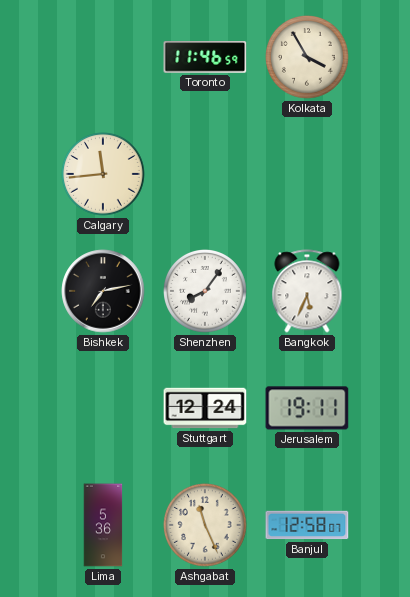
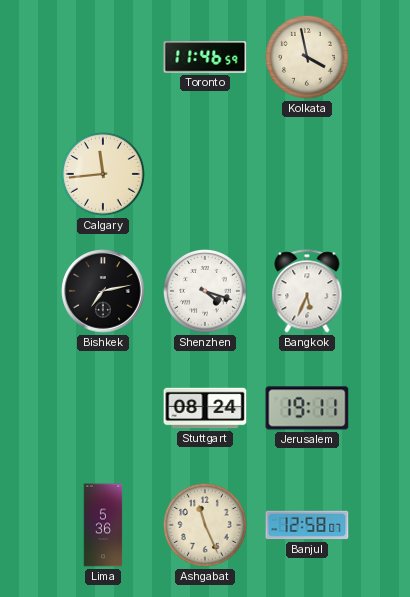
Kolkata: 3:55 -> 3:58
Shenzhen: 8:06 -> 4:18
Stuttgart: 12:24 -> 08:24
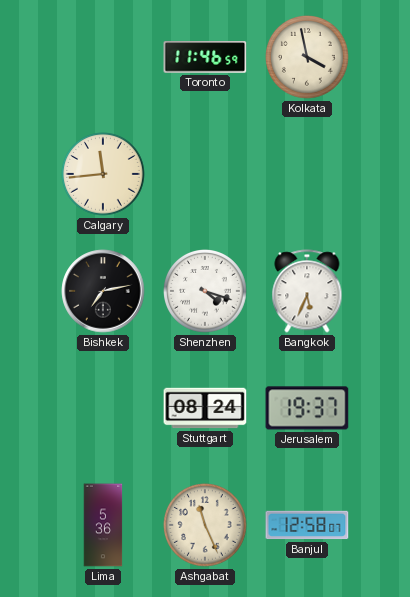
Jerusalem: 19:11 -> 19:37
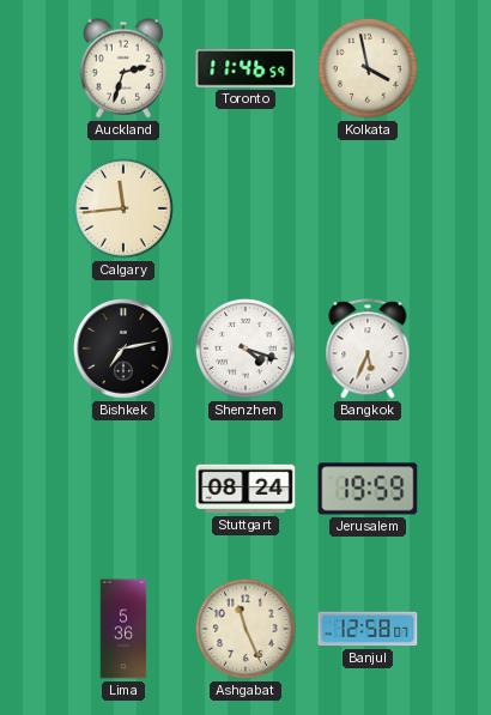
Auckland: none -> 2:33
Jerusalem: 19:37 -> 19:59
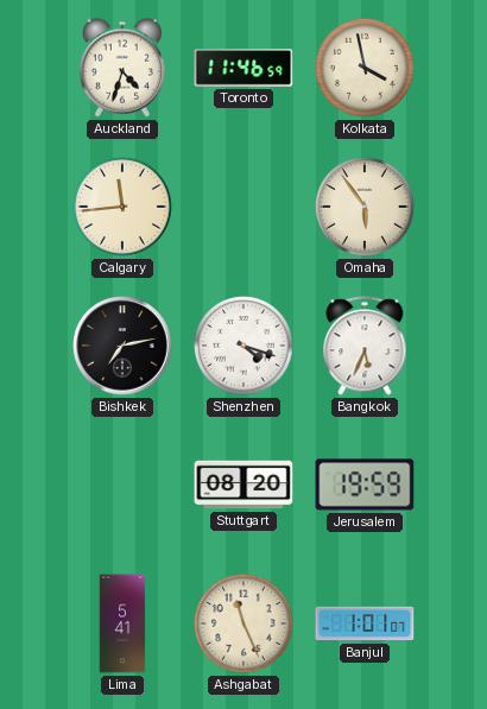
Auckland: 2:33 -> 4:33
Omaha: none -> 5:54
Stuttgart: 08:24 -> 08:20
Lima: 5:36 -> 5:41
Banjul: 12:58 -> 1:01
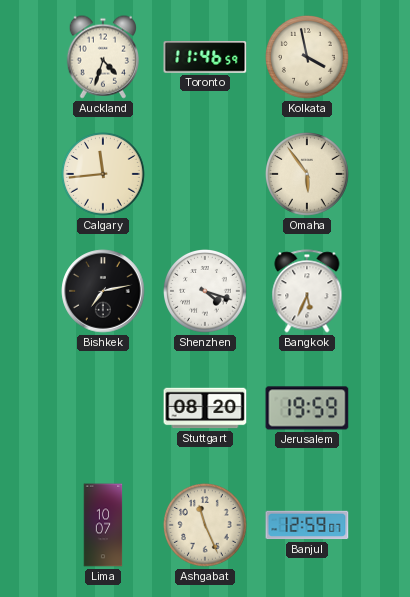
Lima: 5:41 -> 10:07
Banjul: 1:01 -> 12:59
